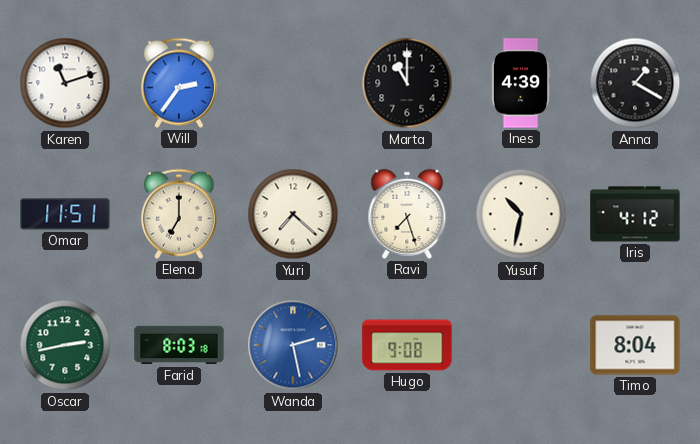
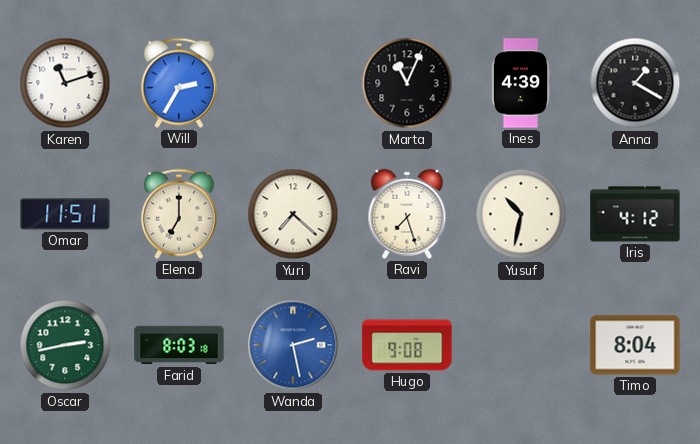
Will: 2:36 -> 2:35
Marta: 11:00 -> 11:04
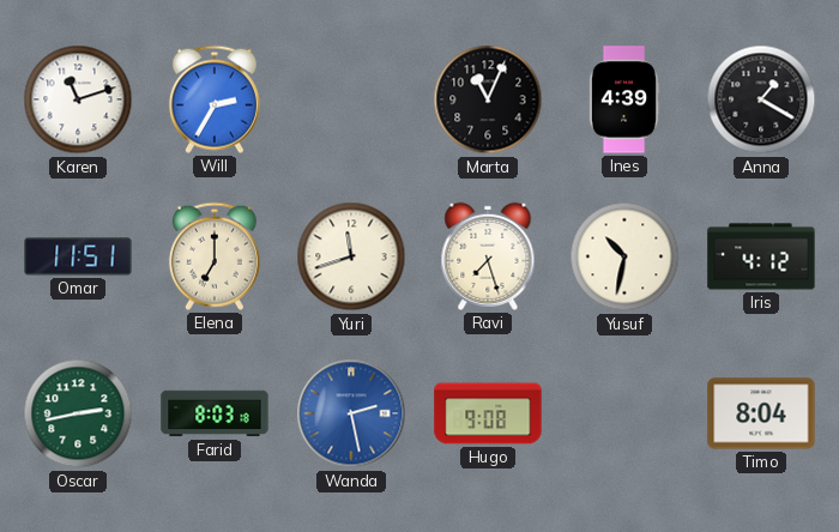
Yuri: 7:22 -> 11:42
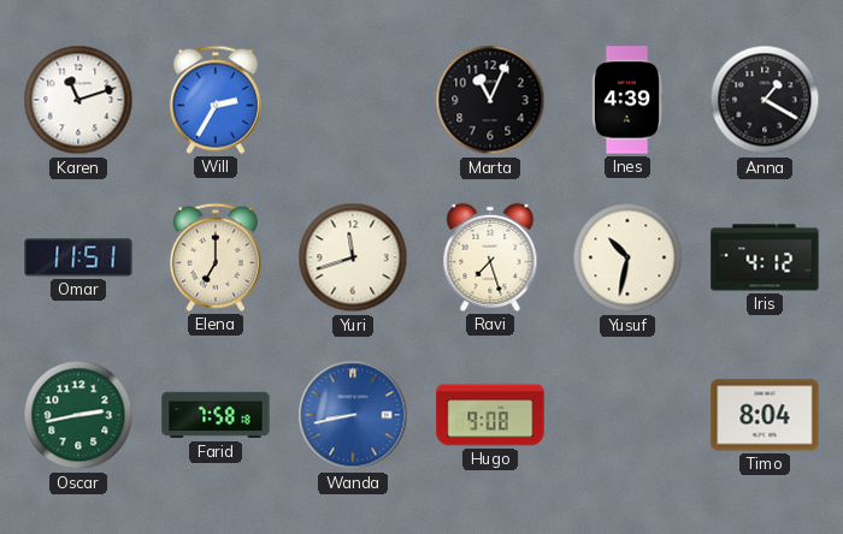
Farid: 8:03 -> 7:58
Wanda: 2:28 -> 8:43
